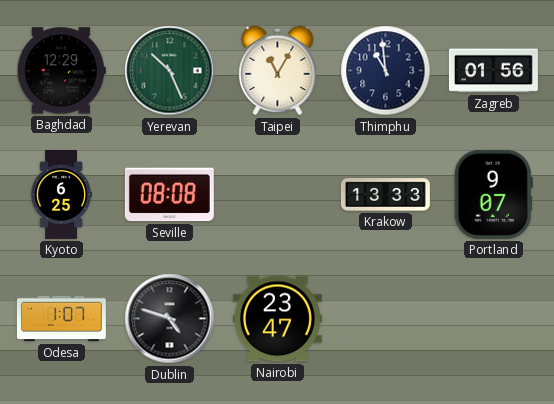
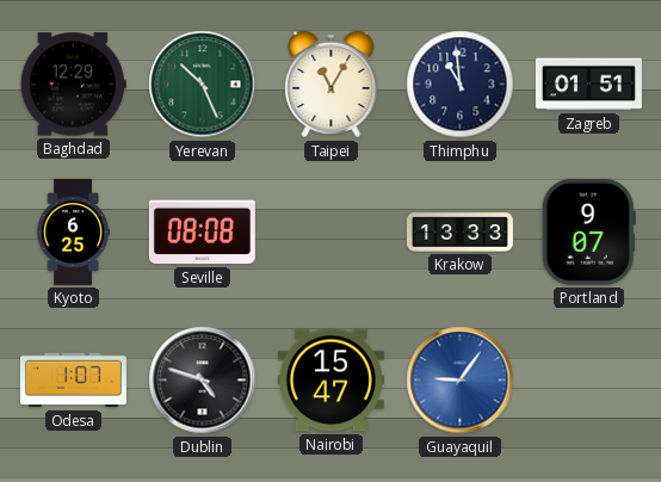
Zagreb: 01:56 -> 01:51
Nairobi: 23:47 -> 15:47
Guayaquil: none -> 9:06
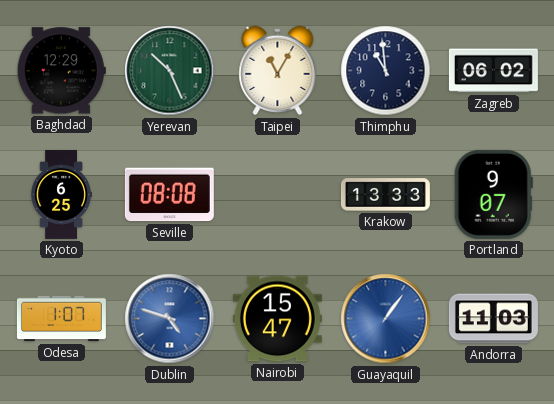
Zagreb: 01:51 -> 06:02
Dublin dial: black -> blue
Guayaquil: 9:06 -> 1:06
Andorra: none -> 11:03
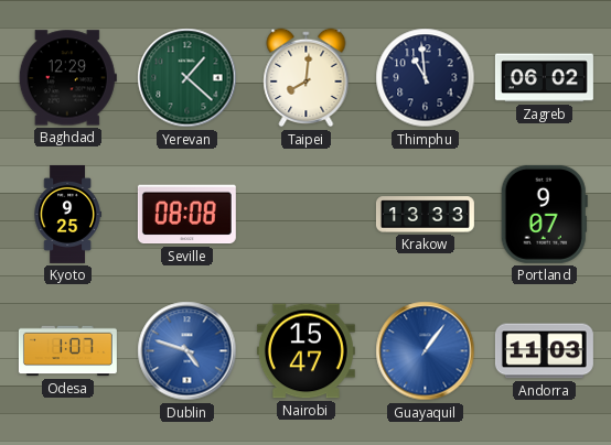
Yerevan: 10:26 -> 1:22
Taipei: 11:05 -> 8:01
Kyoto: 6:25 -> 9:25
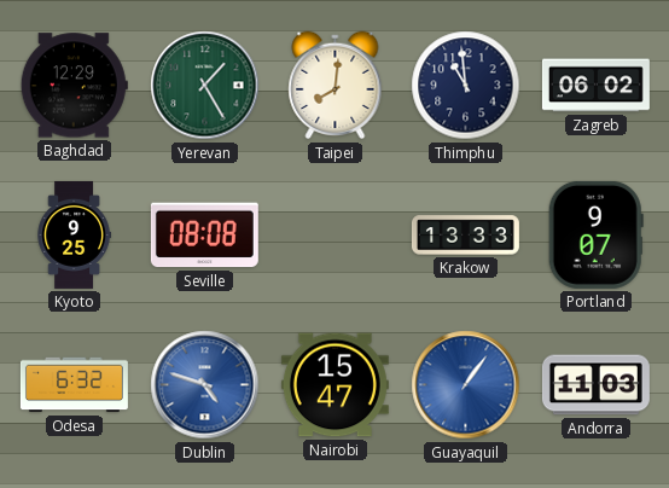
Yerevan: 1:22 -> 1:25
Odesa: 1:07 -> 6:32
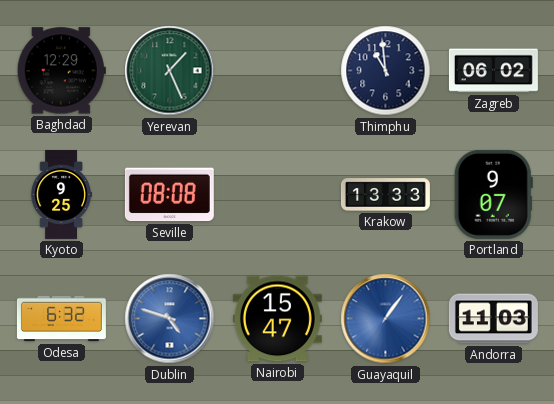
Yerevan: 1:25 -> 1:26
Taipei: 8:01 -> none
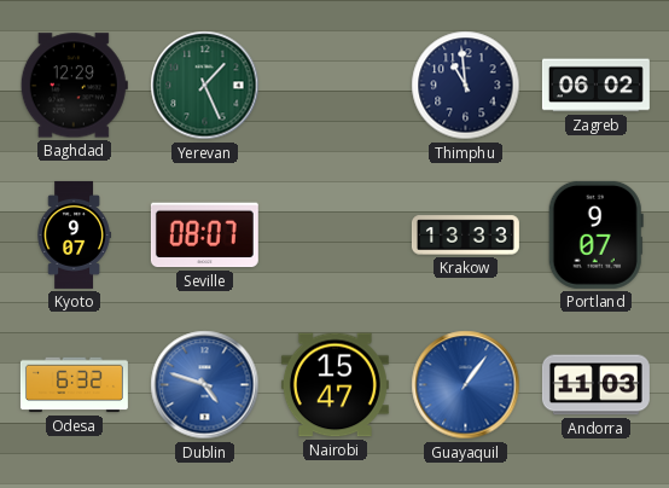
Kyoto: 9:25 -> 9:07
Seville: 08:08 -> 08:07
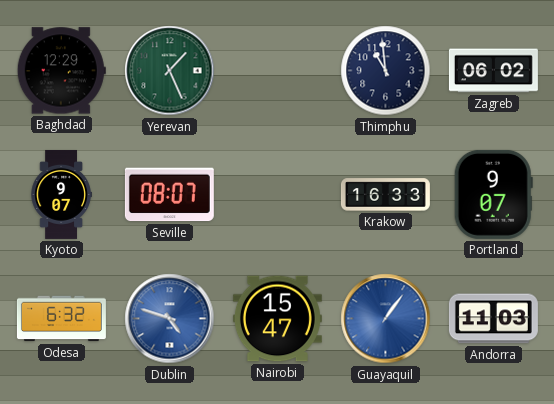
Krakow: 13:33 -> 16:33
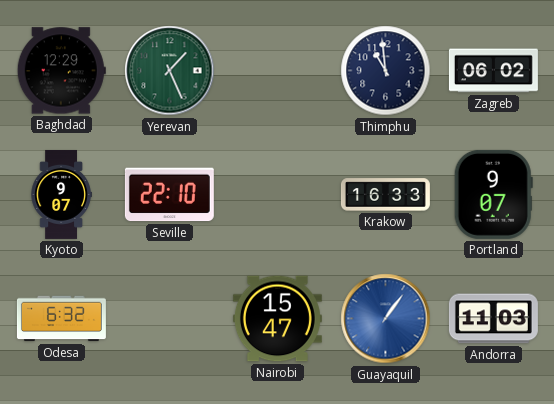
Seville: 08:07 -> 22:10
Dublin: 4:48 -> none
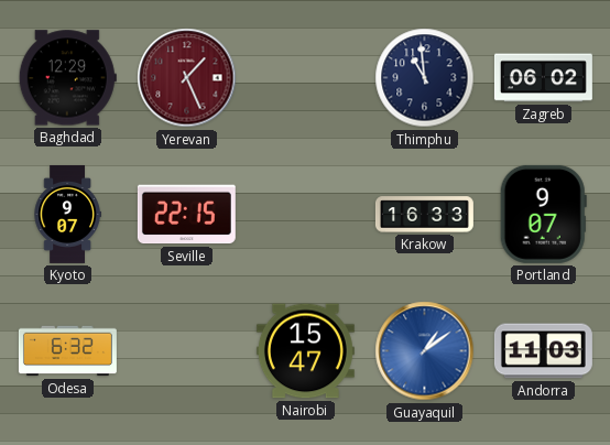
Yerevan dial: green -> burgundy
Seville: 22:10 -> 22:15
Guayaquil: 1:06 -> 1:09
